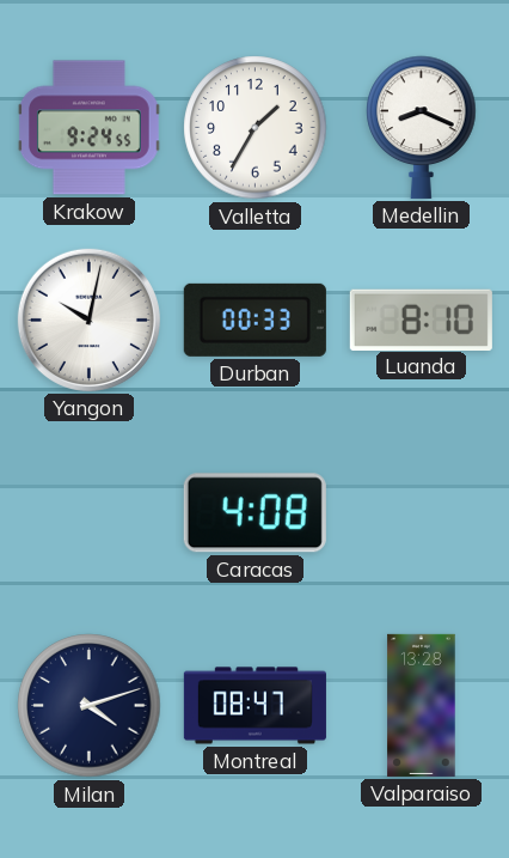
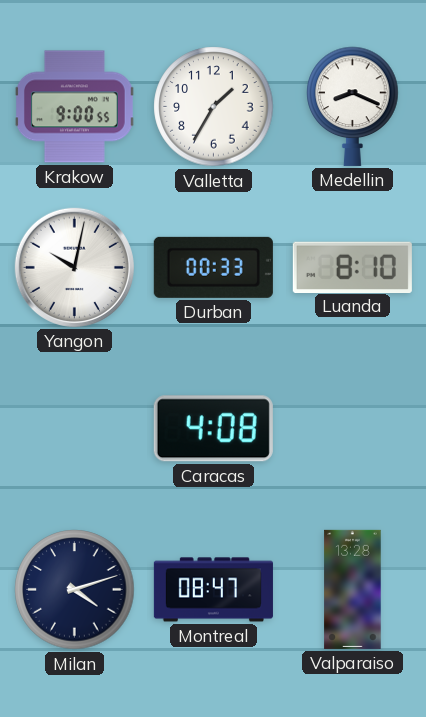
Krakow: 9:24 -> 9:00
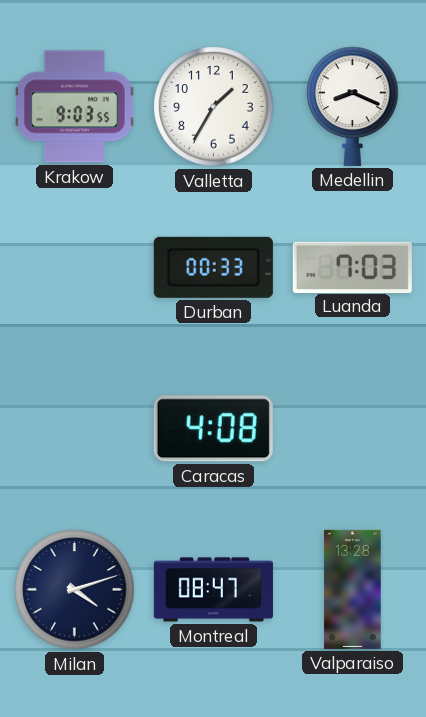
Krakow: 9:00 -> 9:03
Yangon: 10:02 -> none
Luanda: 8:10 -> 7:03
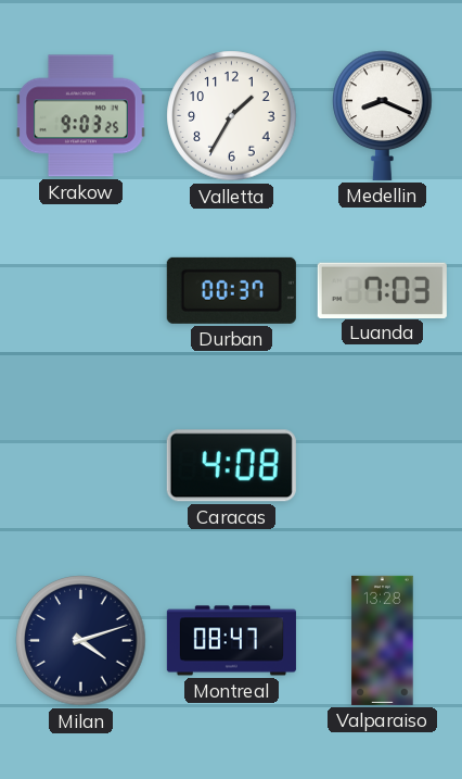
Krakow: 9:03:55 -> 9:03:25
Durban: 00:33 -> 00:37
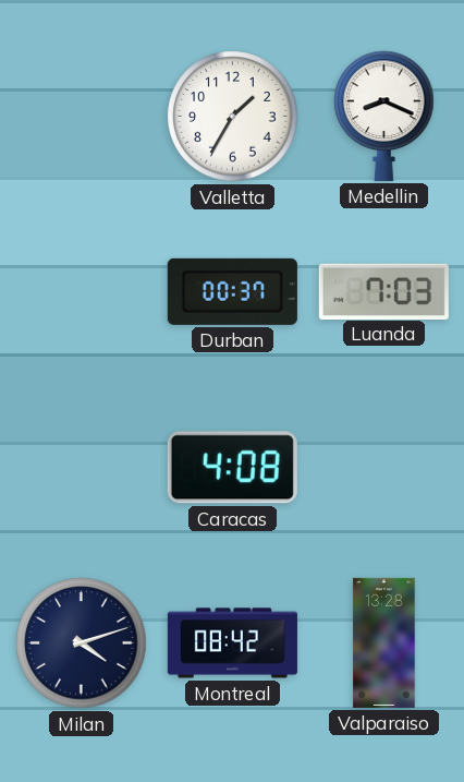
Krakow: 9:03 -> none
Montreal: 08:47 -> 08:42
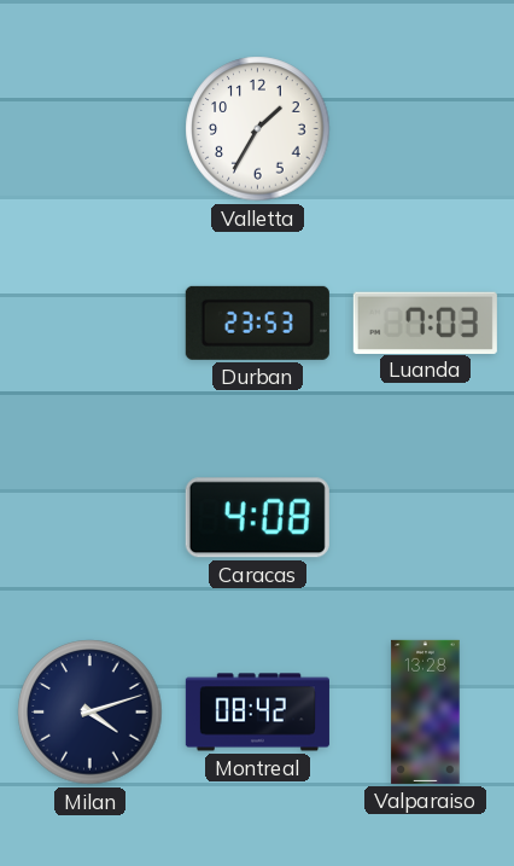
Medellin: 8:19 -> none
Durban: 00:37 -> 23:53
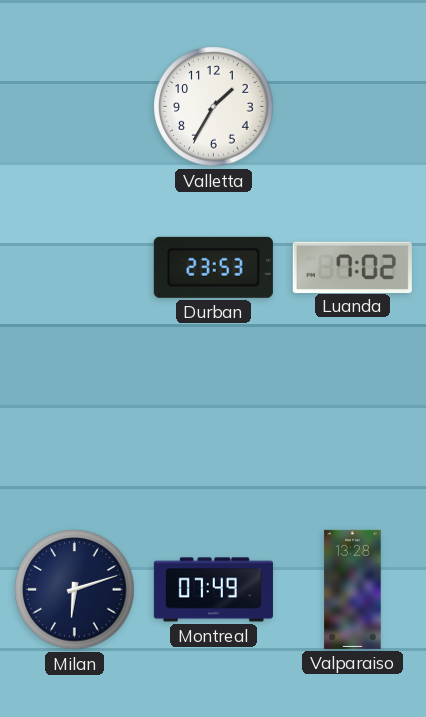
Luanda: 7:03 -> 7:02
Caracas: 4:08 -> none
Milan: 4:12 -> 6:12
Montreal: 08:42 -> 07:49
